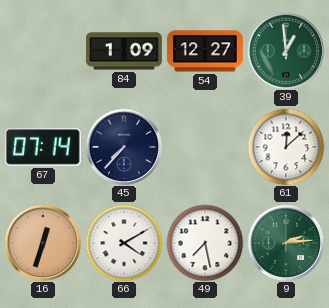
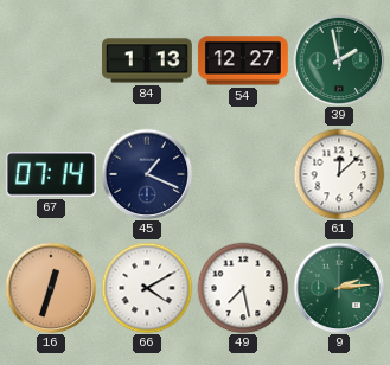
84: 1:09 -> 1:13
39: 12:59 -> 1:58
45: 7:37 -> 1:19
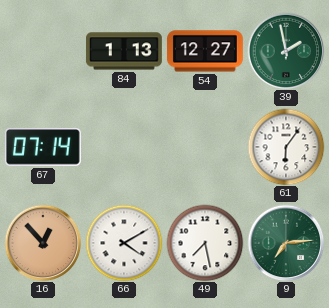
45: 1:19 -> none
61: 12:08 -> 6:06
16: 12:33 -> 12:53
9: 2:14 -> 7:14
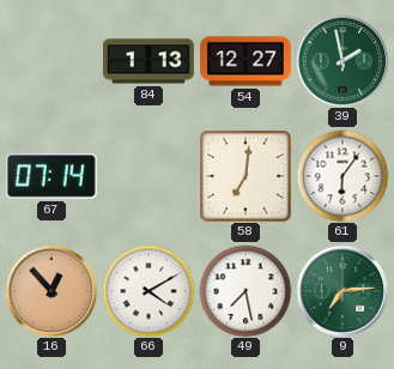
58: none -> 7:01
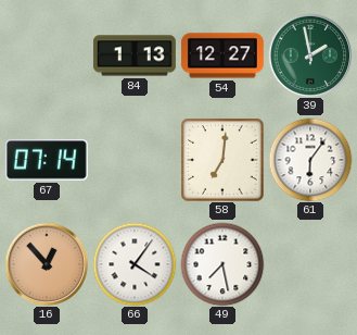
66: 4:10 -> 4:06
9: 7:14 -> none
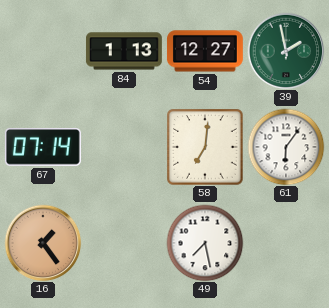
16: 12:53 -> 1:24
66: 4:06 -> none
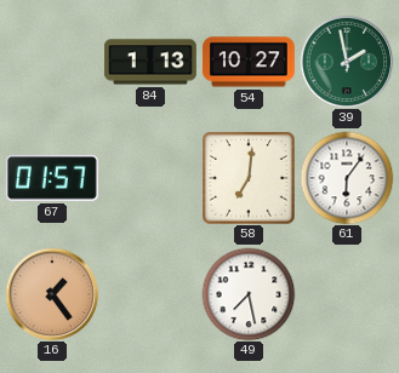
54: 12:27 -> 10:27
67: 07:14 -> 01:57
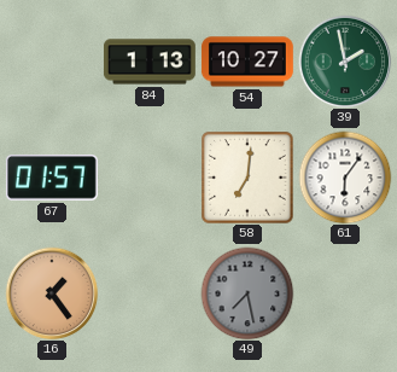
49 dial: white -> grey
